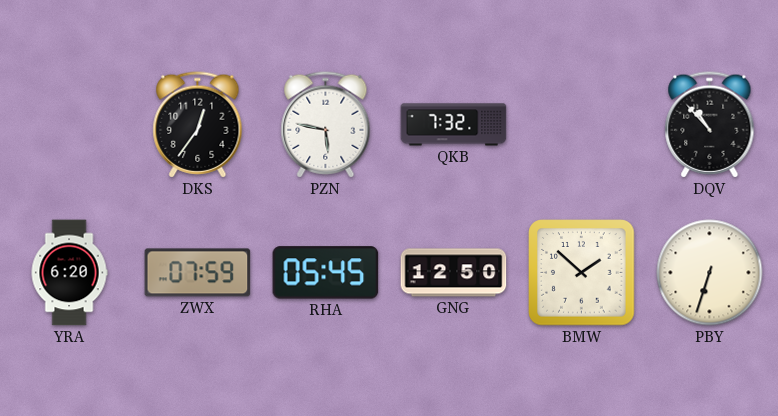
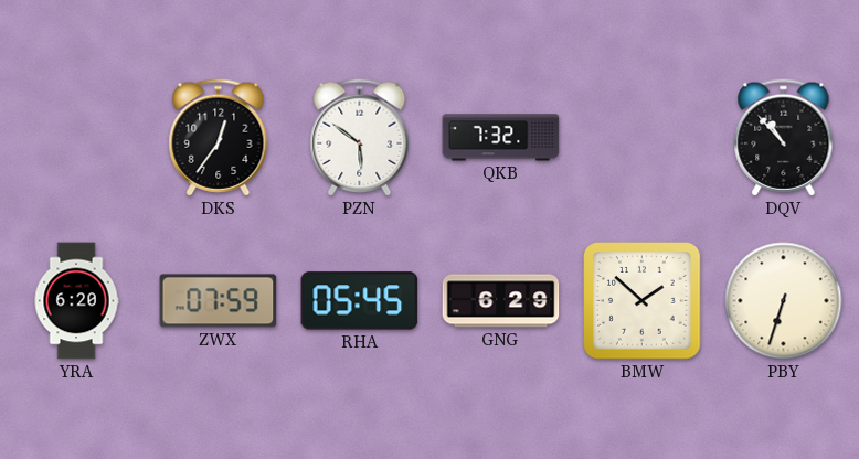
PZN: 5:47 -> 5:51
GNG: 12:50 -> 6:29
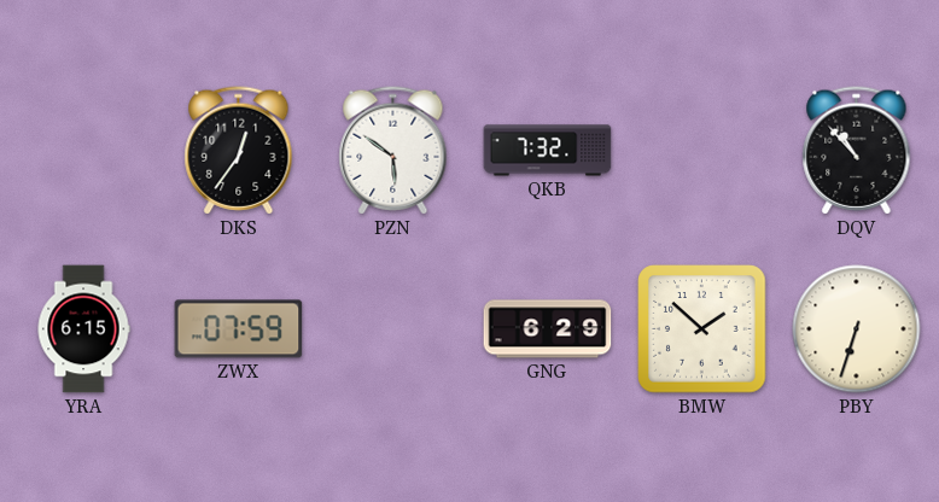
YRA: 6:20 -> 6:15
RHA: 05:45 -> none
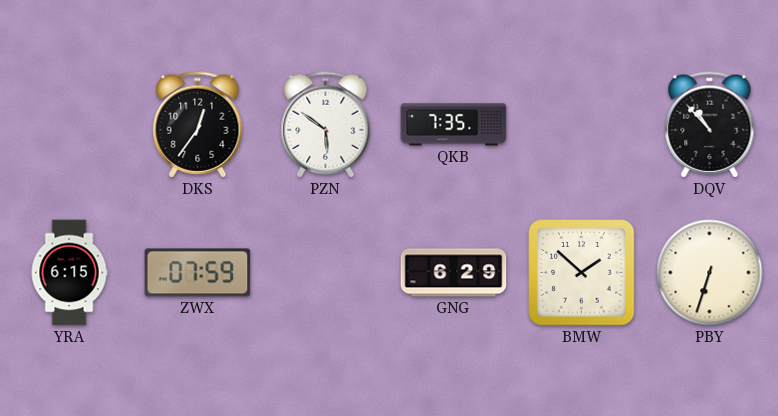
QKB: 7:32 -> 7:35
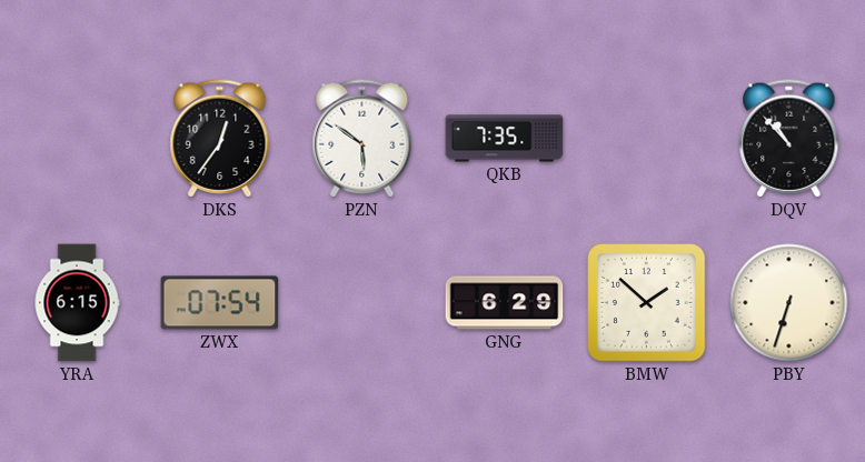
ZWX: 07:59 -> 07:54
